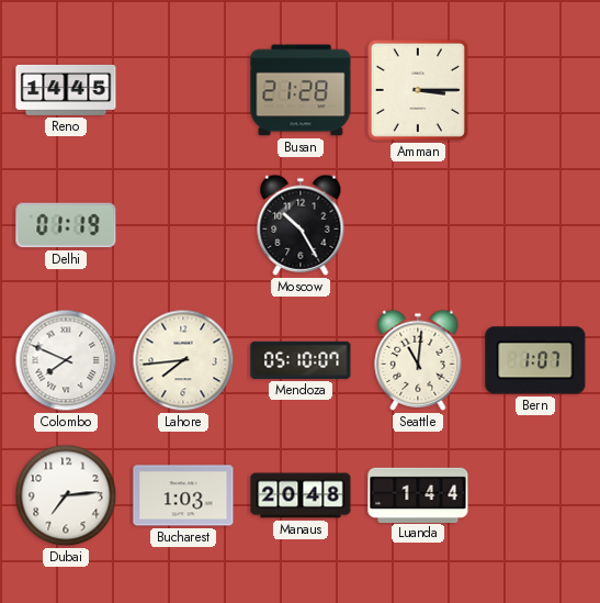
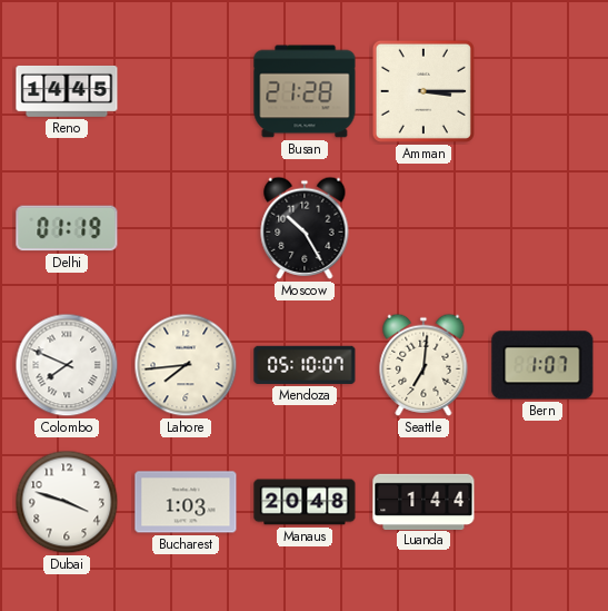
Seattle: 11:01 -> 7:01
Dubai: 7:14 -> 3:48
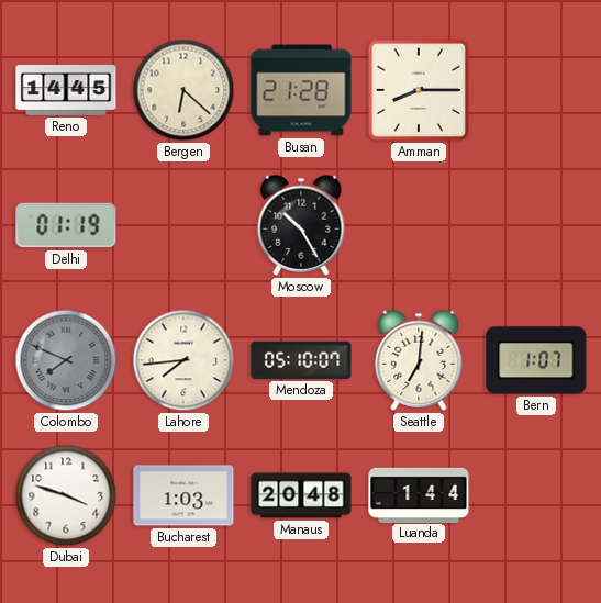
Bergen: none -> 6:22
Amman: 3:15 -> 8:15
Colombo dial: white -> grey
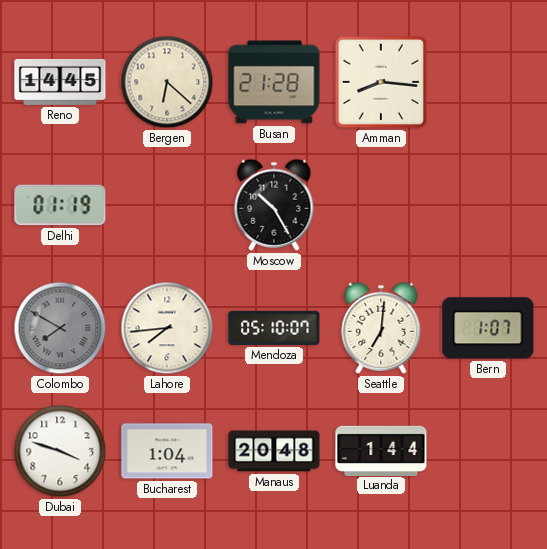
Amman: 8:15 -> 8:16
Colombo: 7:49 -> 7:50
Bucharest: 1:03 -> 1:04
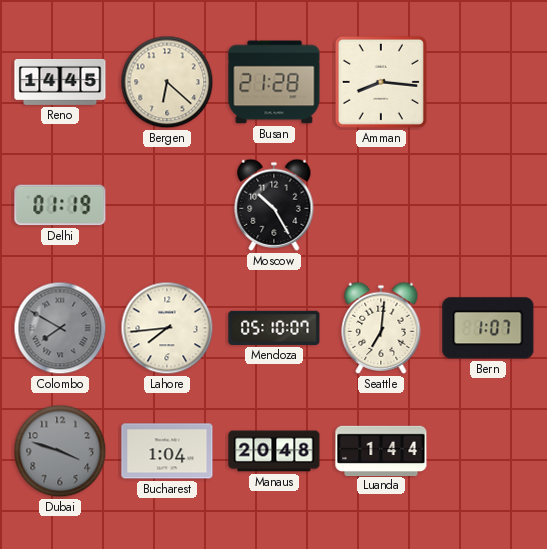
Dubai dial: white -> grey
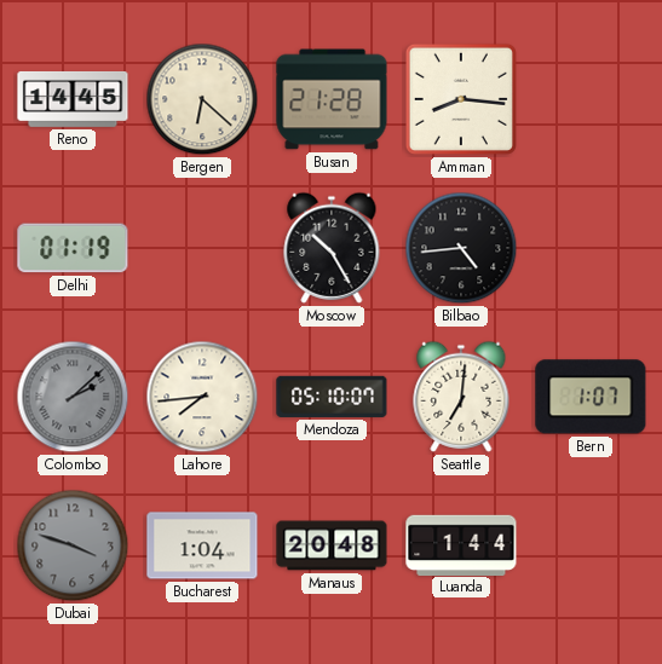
Bilbao: none -> 4:44
Colombo: 7:50 -> 2:08
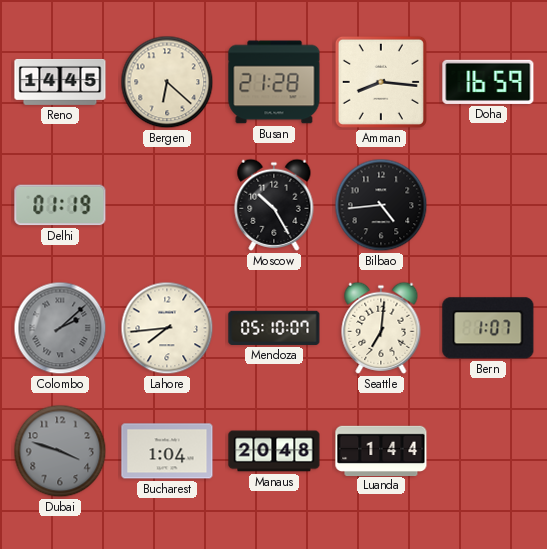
Doha: none -> 16:59
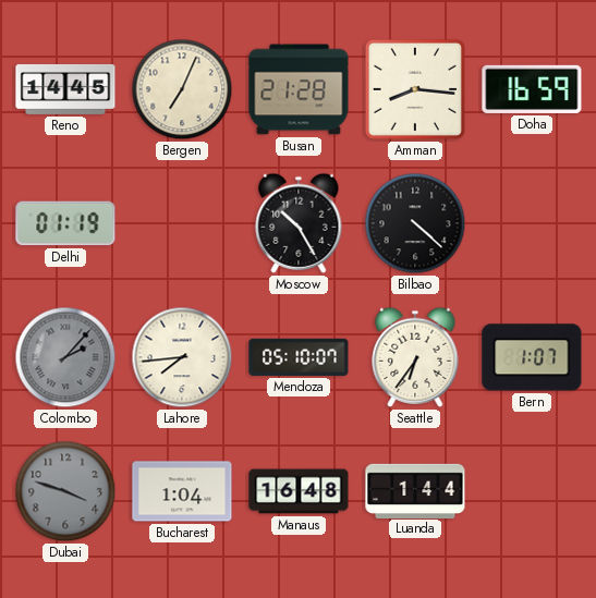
Bergen: 6:22 -> 7:04
Bilbao: 4:44 -> 4:22
Colombo: 2:08 -> 2:07
Seattle: 7:01 -> 6:36
Manaus: 20:48 -> 16:48
